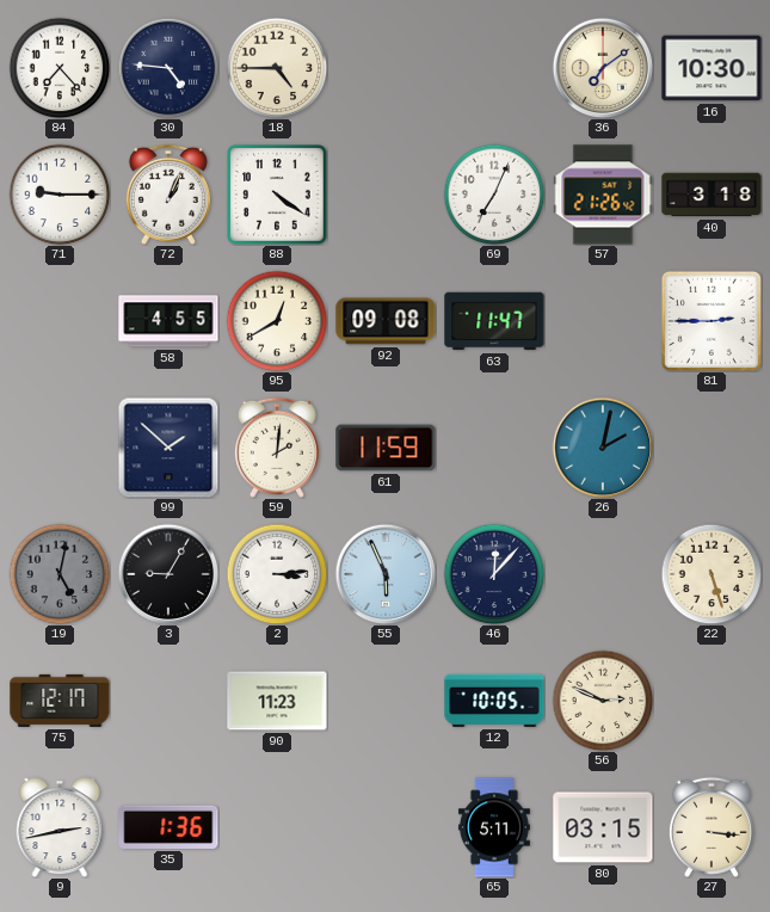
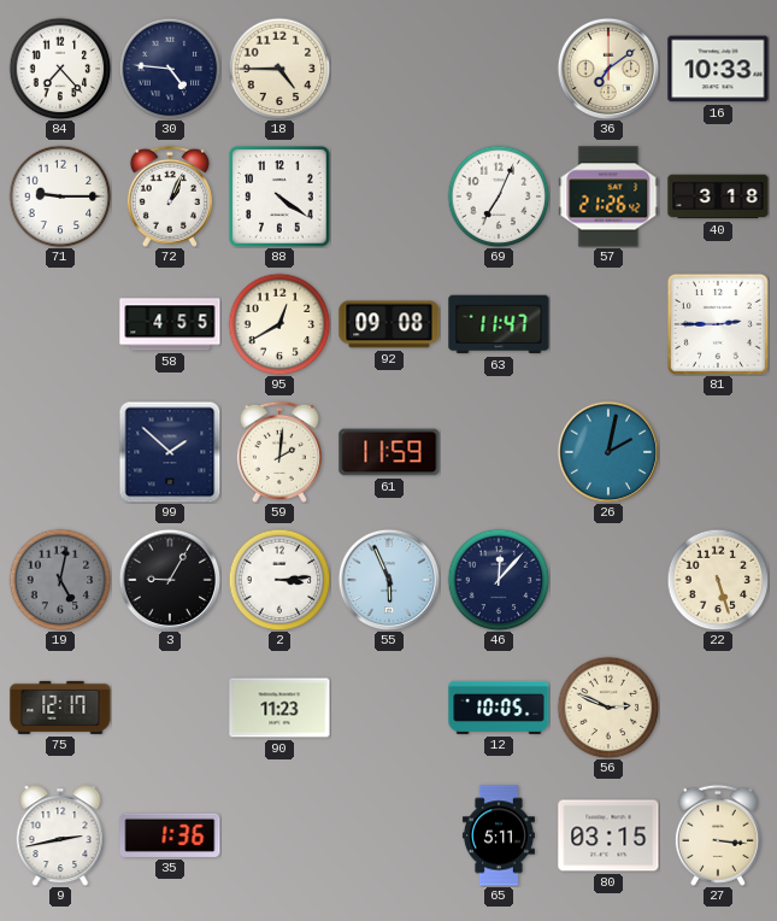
16: 10:30 -> 10:33
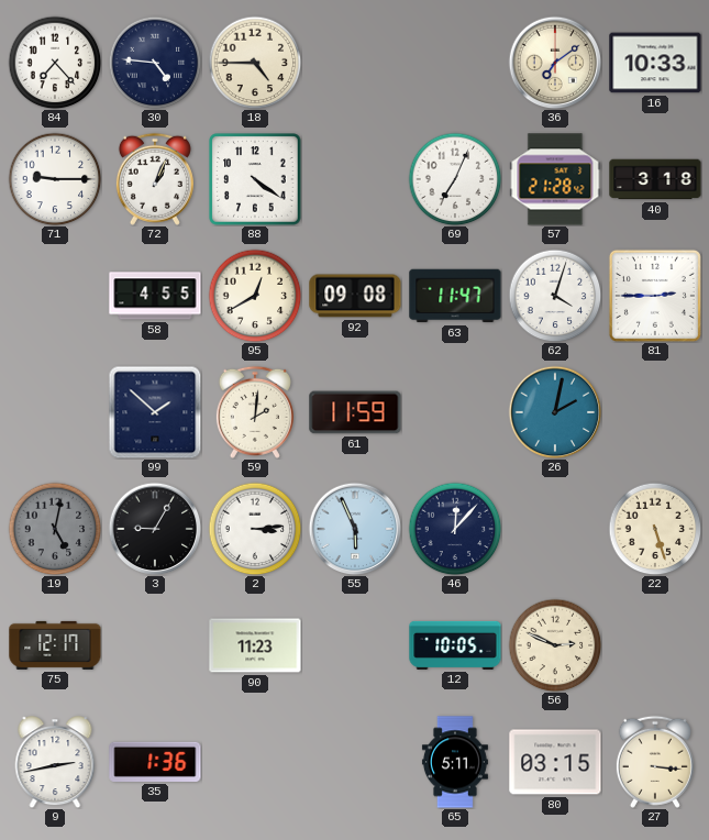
57: 21:26 -> 21:28
62: none -> 4:03
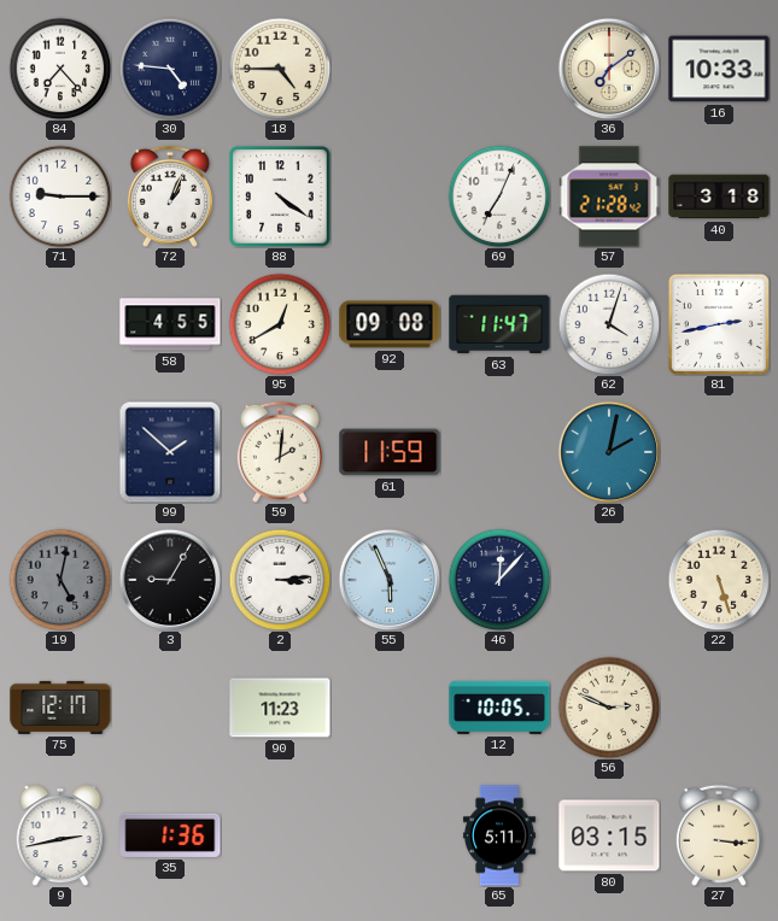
81: 2:45 -> 2:43
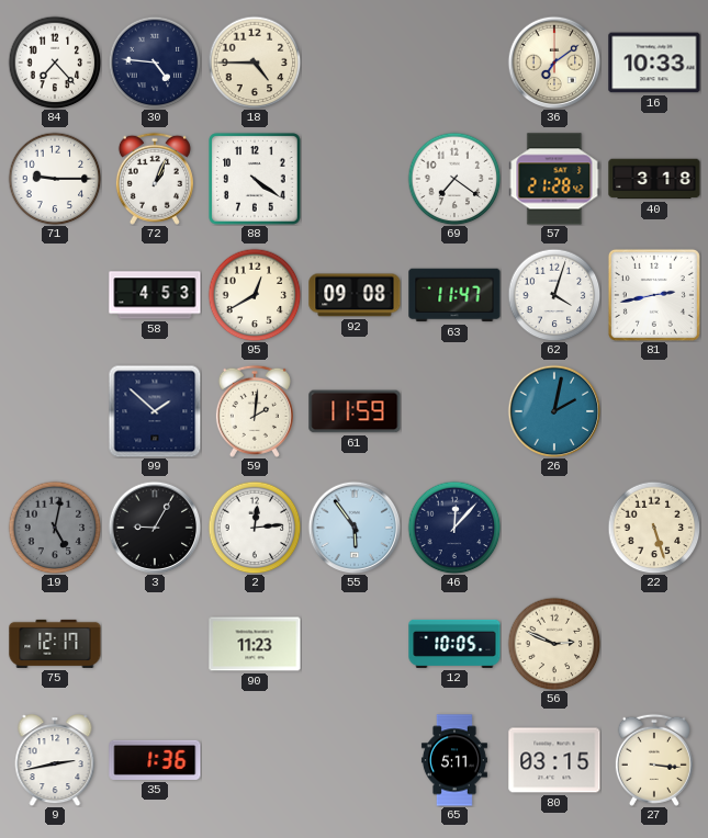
69: 7:04 -> 7:21
58: 4:55 -> 4:53
2: 3:14 -> 12:14
55: 5:56 -> 5:54
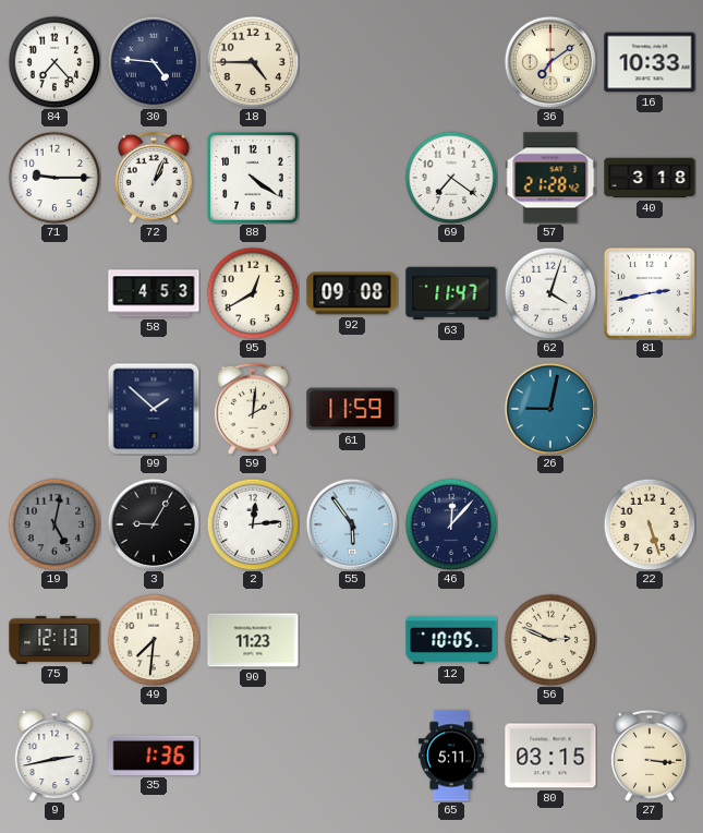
26: 2:02 -> 9:02
75: 12:17 -> 12:13
49: none -> 7:31
